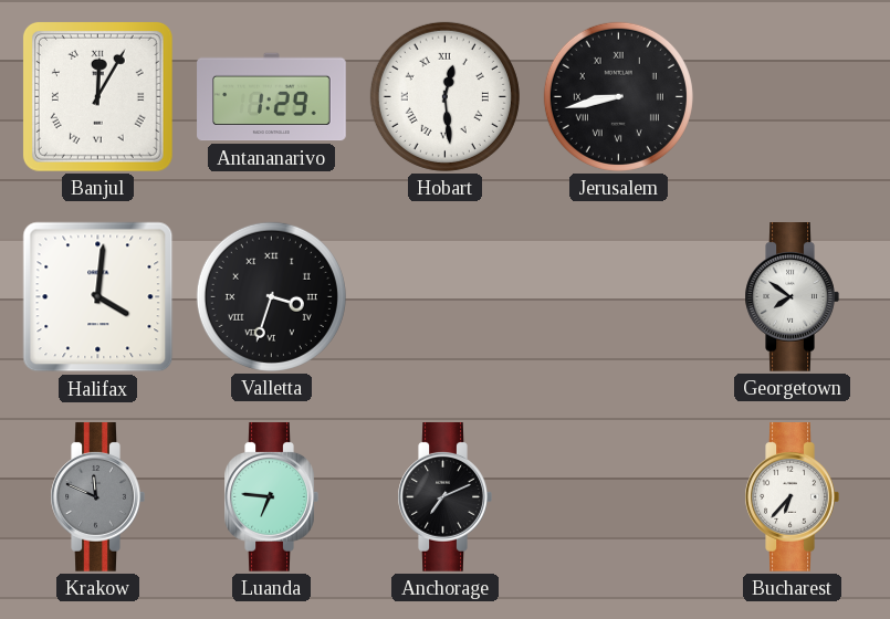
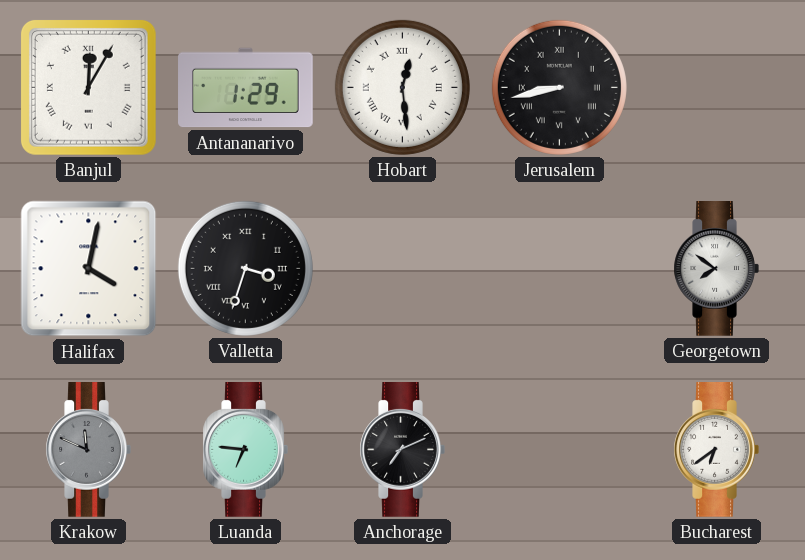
Halifax: 4:01 -> 4:02
Bucharest: 6:37 -> 6:39
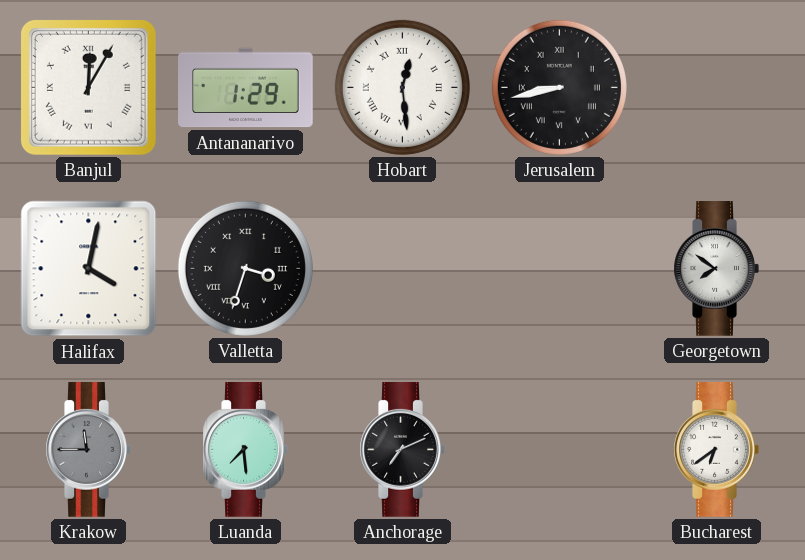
Krakow: 11:49 -> 11:45
Luanda: 6:46 -> 7:29
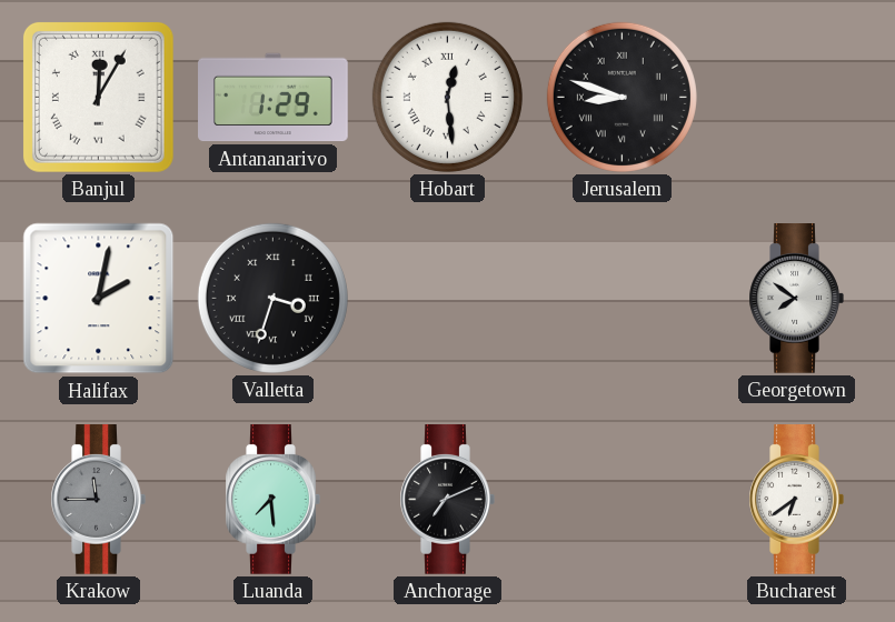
Jerusalem: 8:43 -> 8:48
Halifax: 4:02 -> 2:02
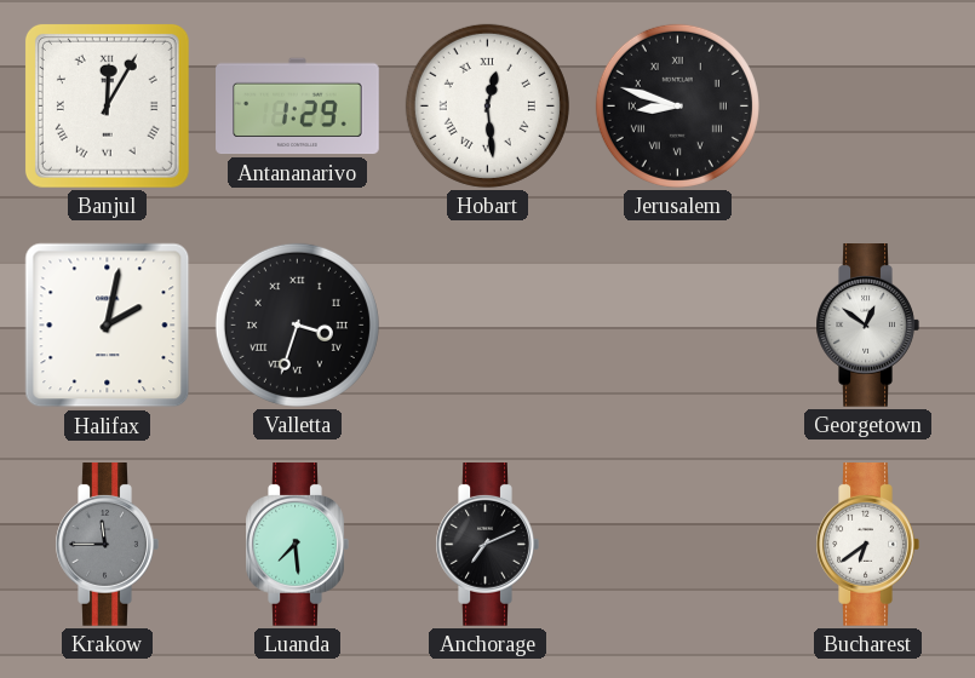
Georgetown: 7:51 -> 12:51
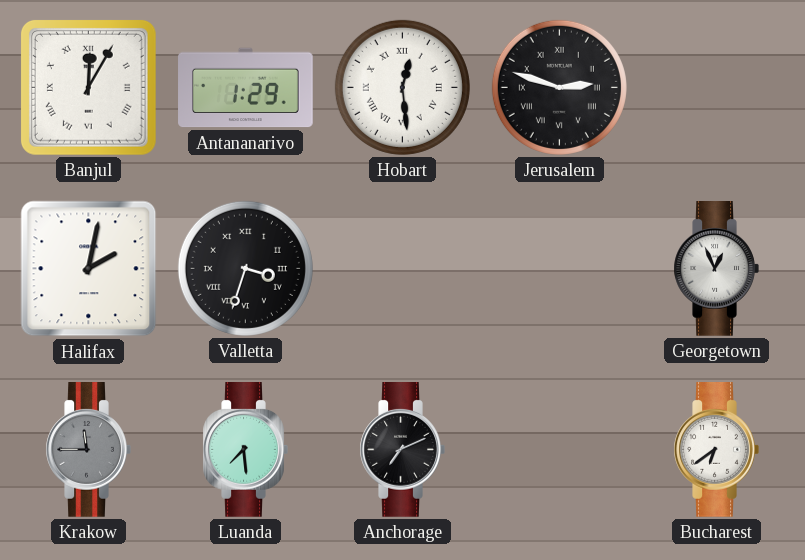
Jerusalem: 8:48 -> 2:48
Georgetown: 12:51 -> 12:56
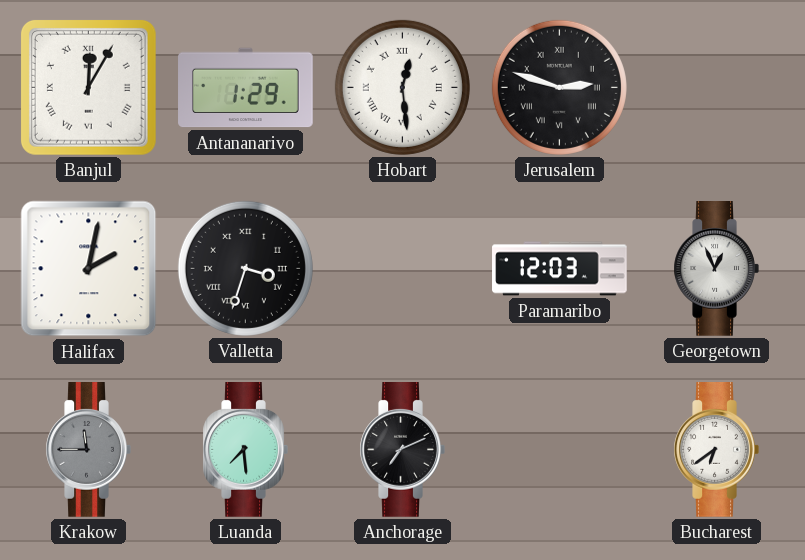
Paramaribo: none -> 12:03
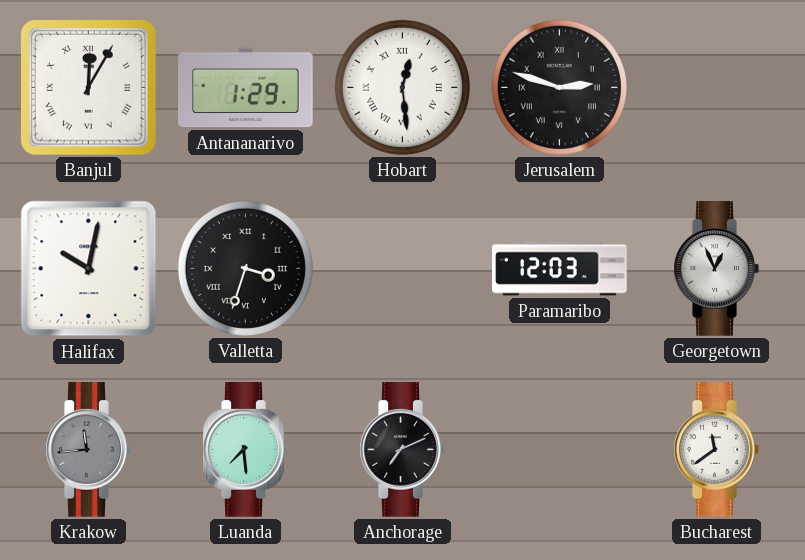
Halifax: 2:02 -> 10:02
Krakow: 11:45 -> 11:44
Bucharest: 6:39 -> 11:39
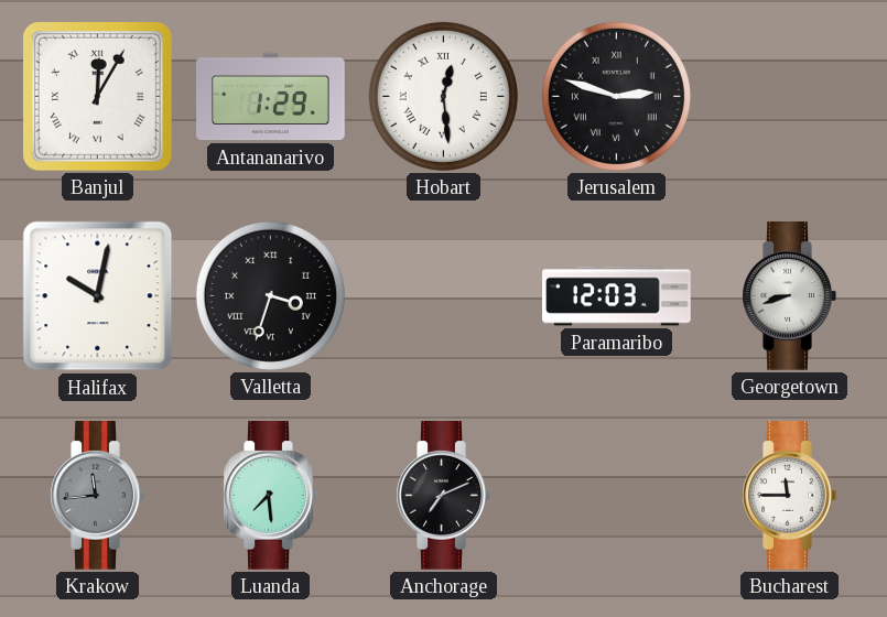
Georgetown: 12:56 -> 8:42
Bucharest: 11:39 -> 11:45
